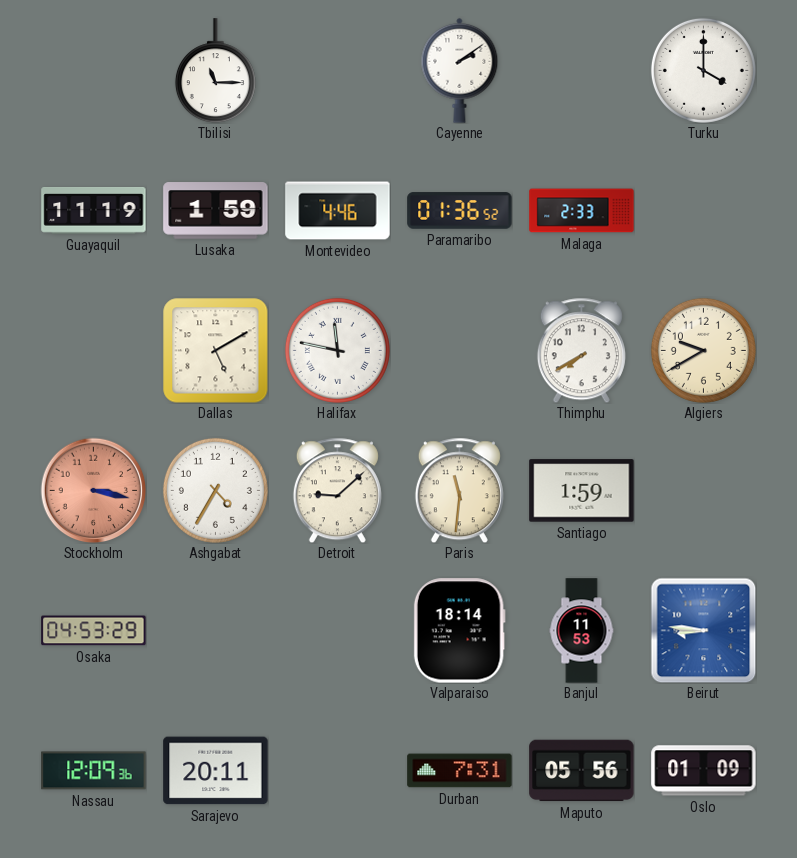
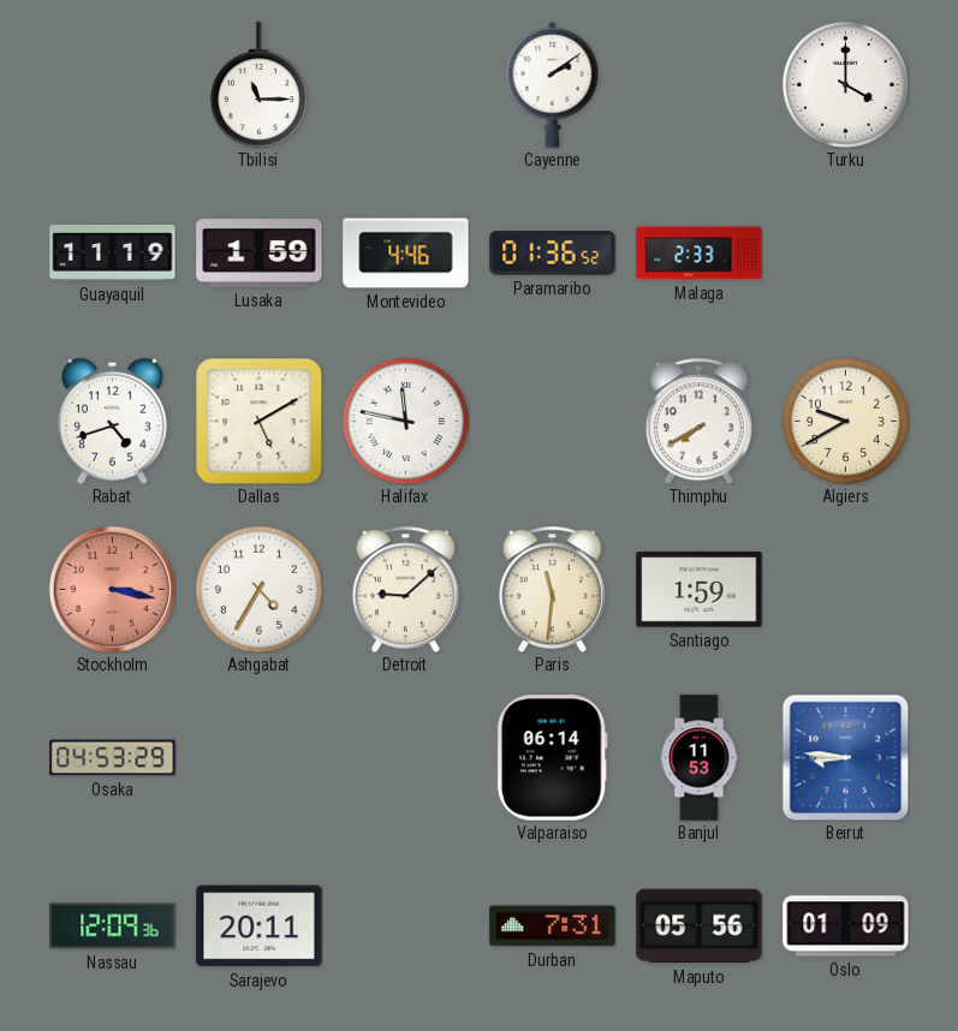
Rabat: none -> 4:42
Valparaiso: 18:14 -> 06:14
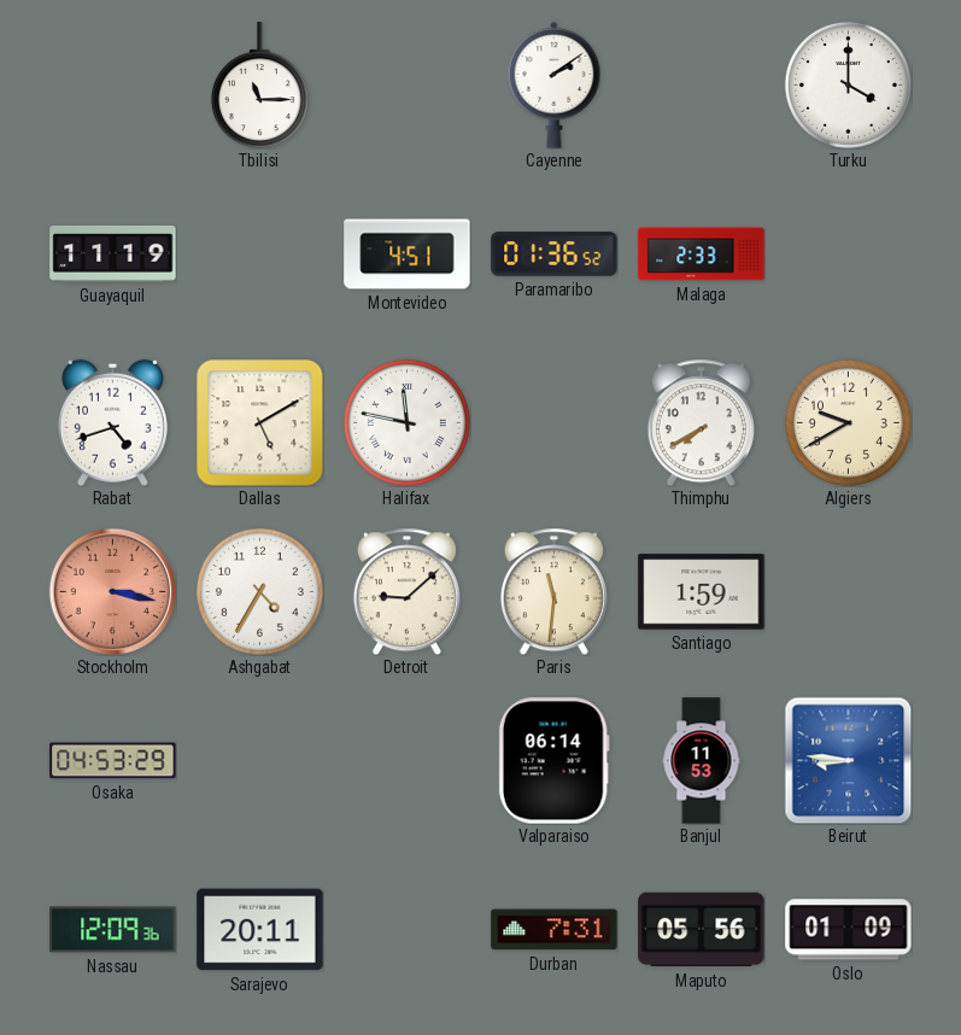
Lusaka: 1:59 -> none
Montevideo: 4:46 -> 4:51
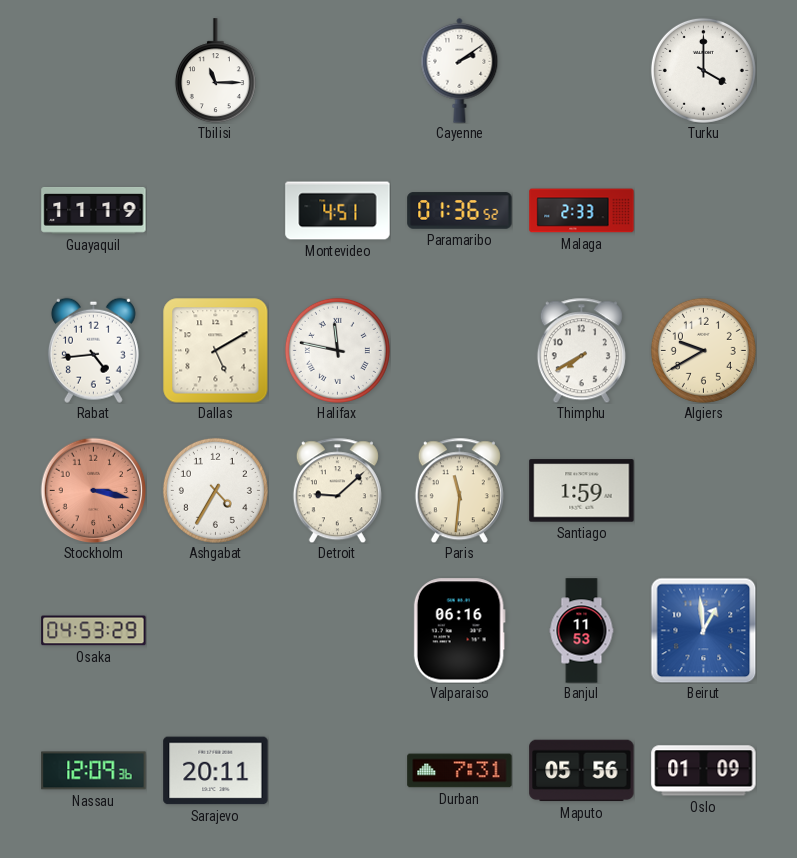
Rabat: 4:42 -> 4:44
Valparaiso: 06:14 -> 06:16
Beirut: 8:46 -> 12:59
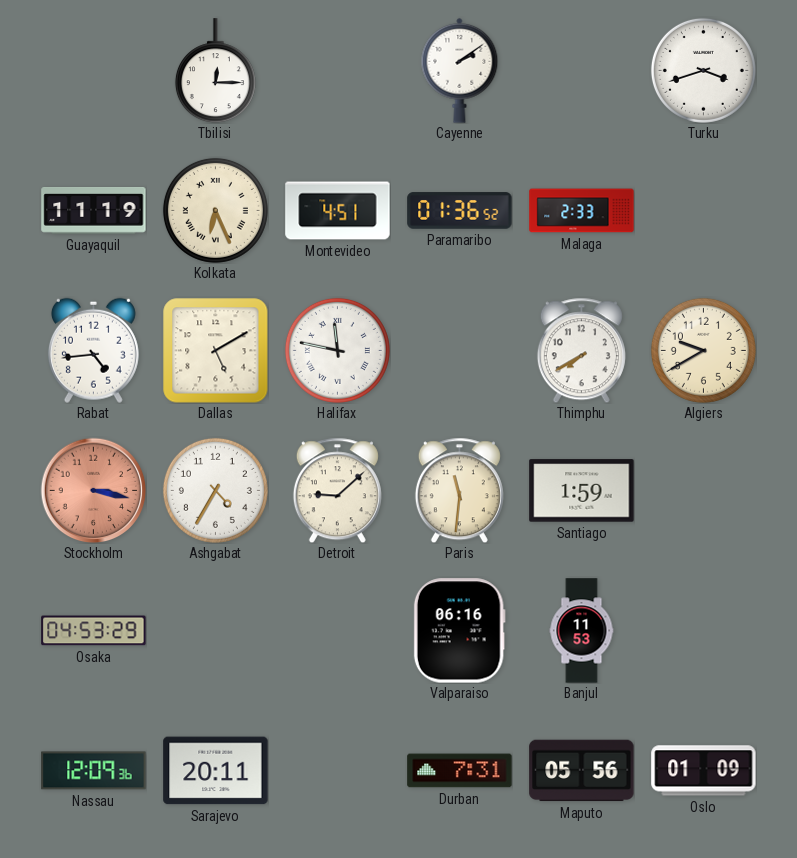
Tbilisi: 11:15 -> 12:15
Turku: 4:00 -> 3:42
Kolkata: none -> 6:26
Beirut: 12:59 -> none
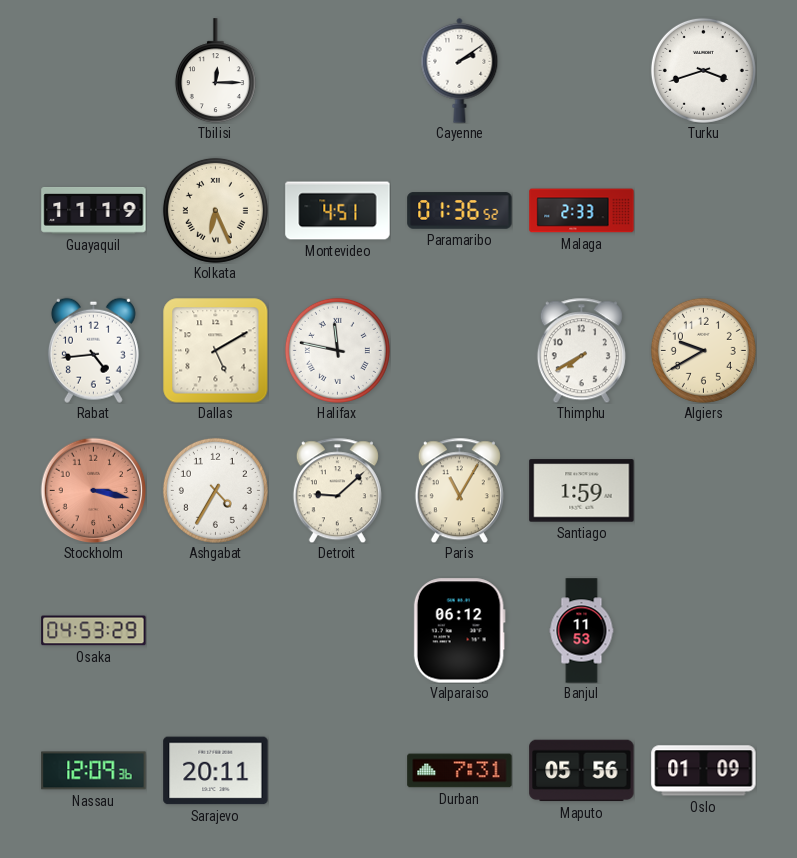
Paris: 11:31 -> 11:05
Valparaiso: 06:16 -> 06:12
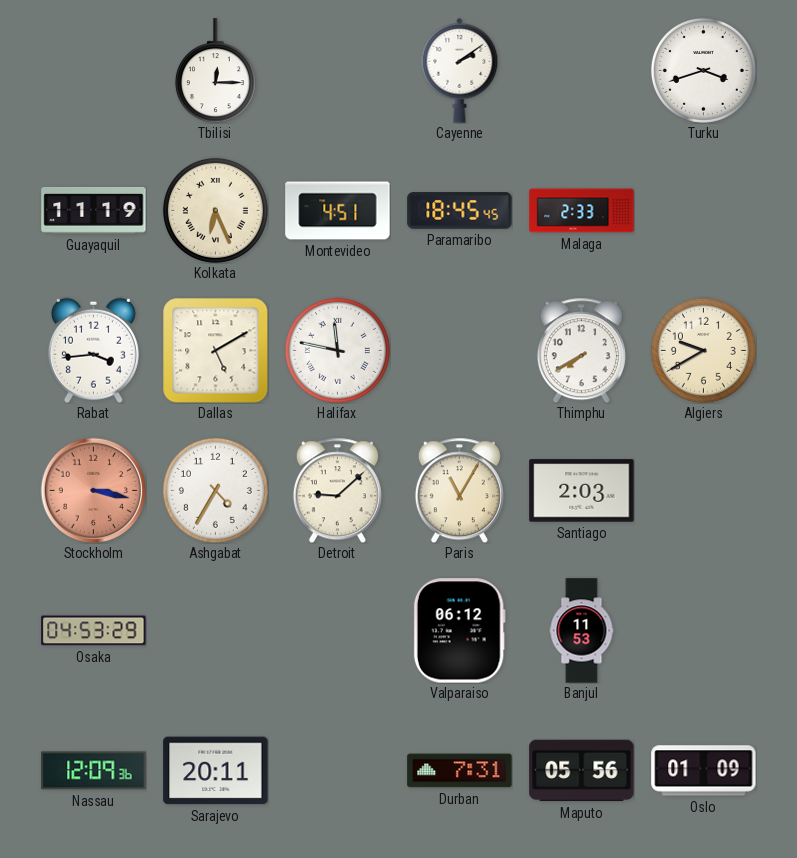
Paramaribo: 01:36 -> 18:45
Rabat: 4:44 -> 3:44
Santiago: 1:59 -> 2:03
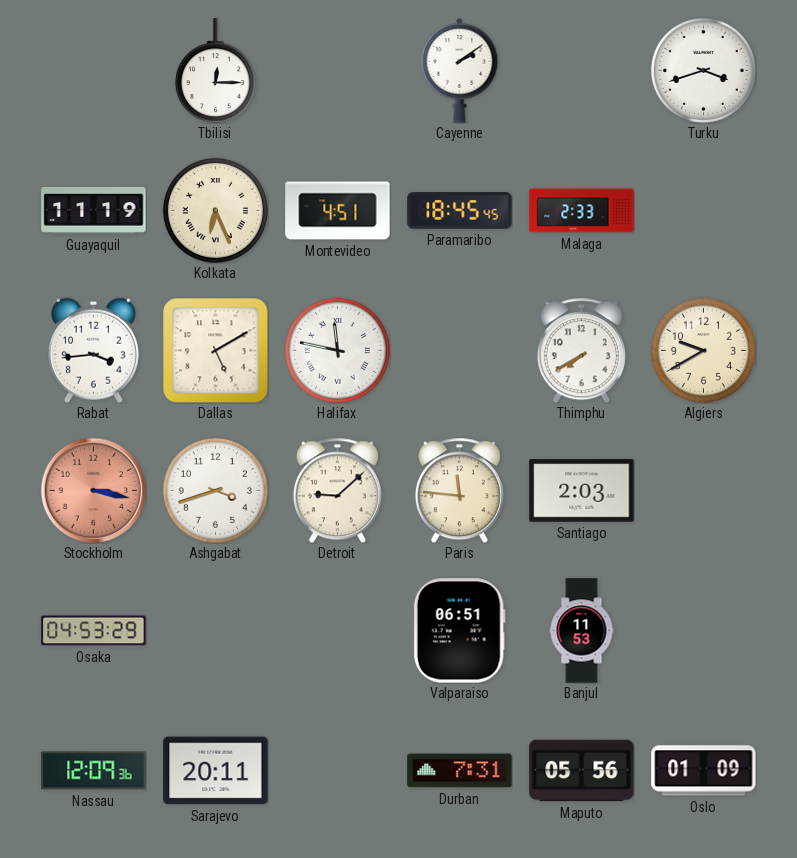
Ashgabat: 4:35 -> 3:42
Paris: 11:05 -> 11:46
Valparaiso: 06:12 -> 06:51
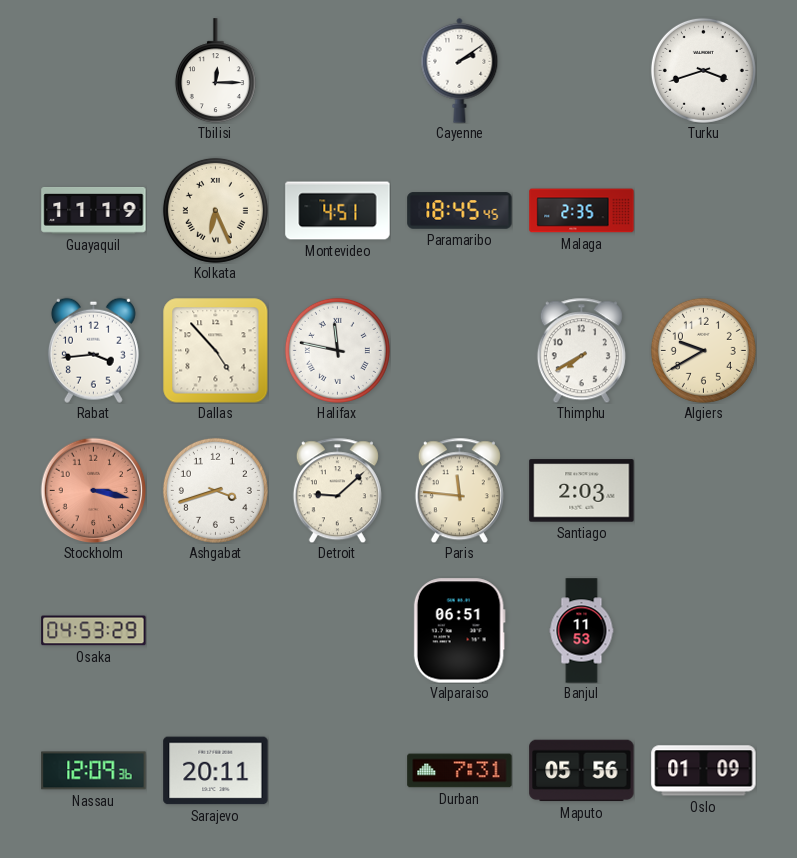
Malaga: 2:33 -> 2:35
Dallas: 5:10 -> 4:53
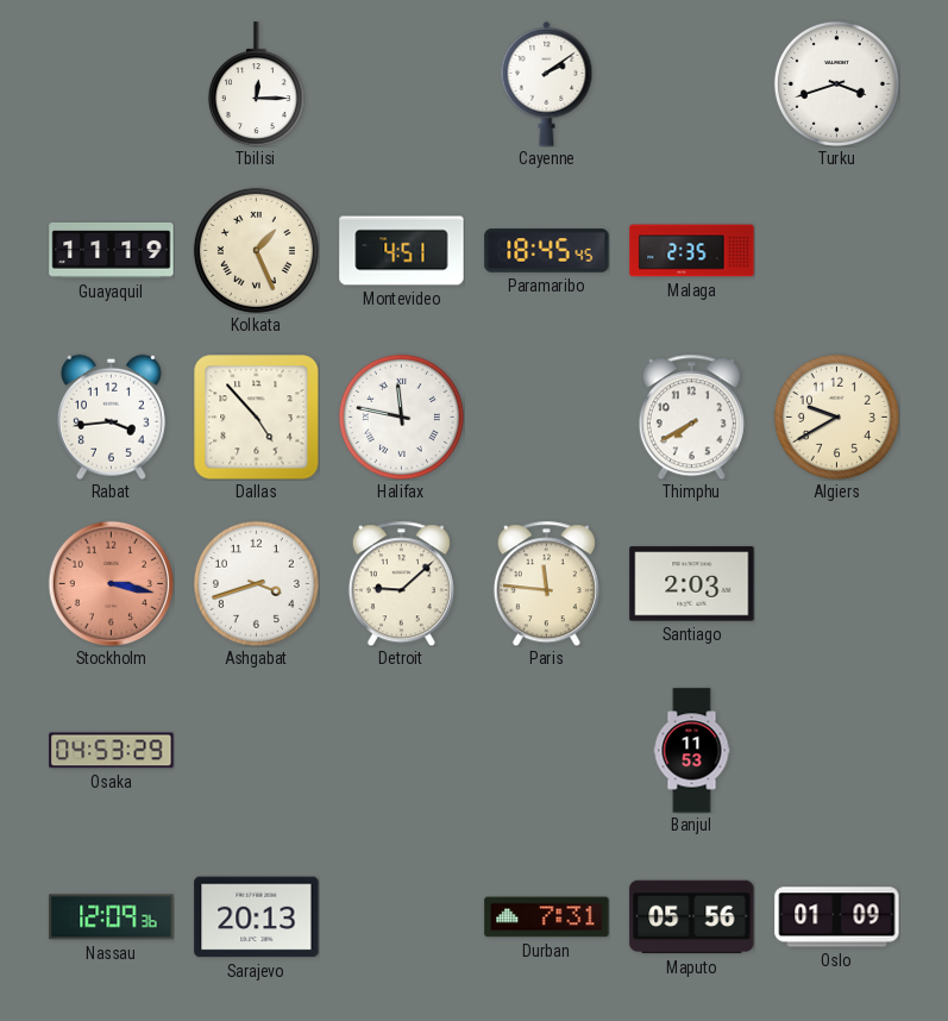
Kolkata: 6:26 -> 1:26
Valparaiso: 06:51 -> none
Sarajevo: 20:11 -> 20:13
